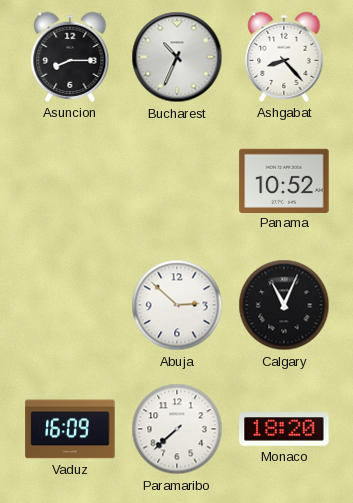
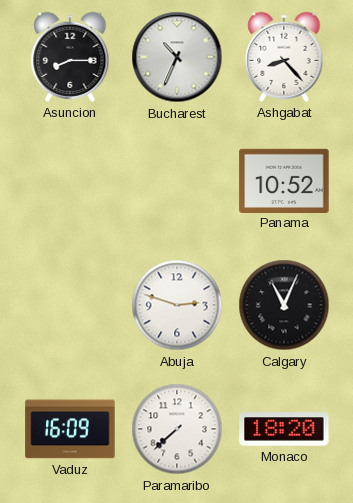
Abuja: 2:52 -> 2:48
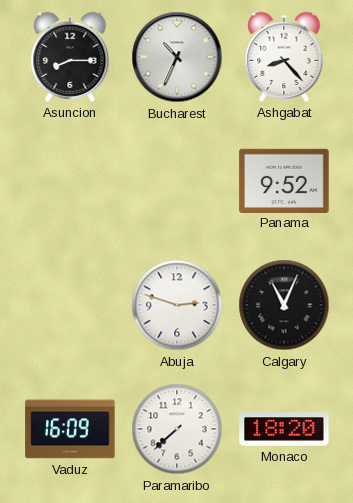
Panama: 10:52 -> 9:52
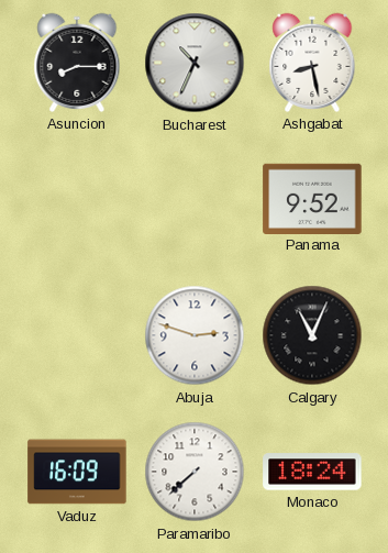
Ashgabat: 8:23 -> 8:28
Monaco: 18:20 -> 18:24
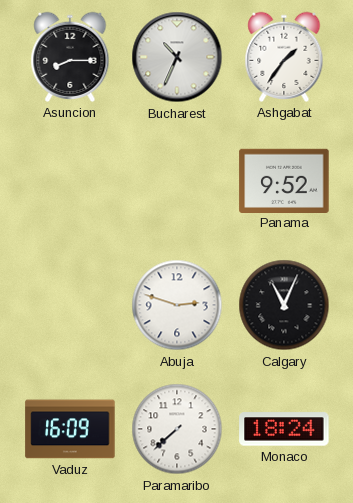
Ashgabat: 8:28 -> 1:36
